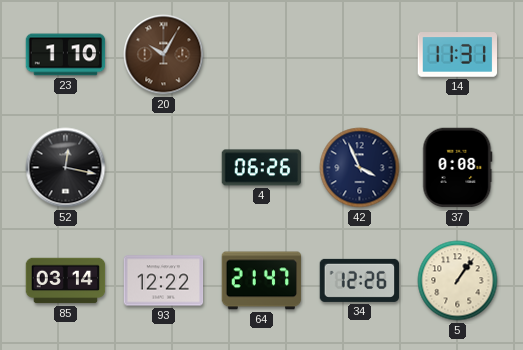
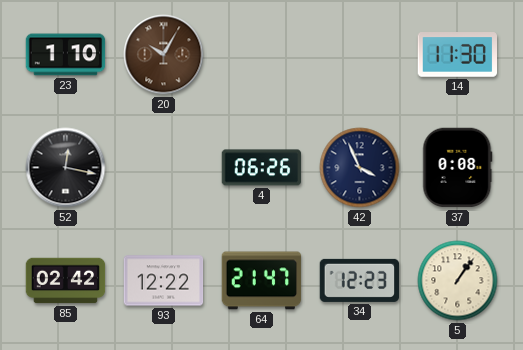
14: 11:31 -> 11:30
85: 03:14 -> 02:42
34: 12:26 -> 12:23
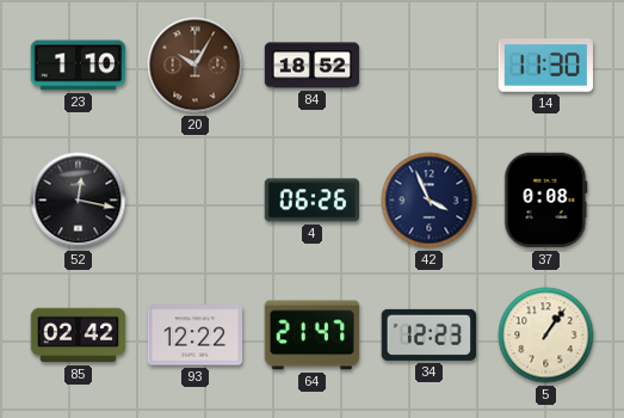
84: none -> 18:52
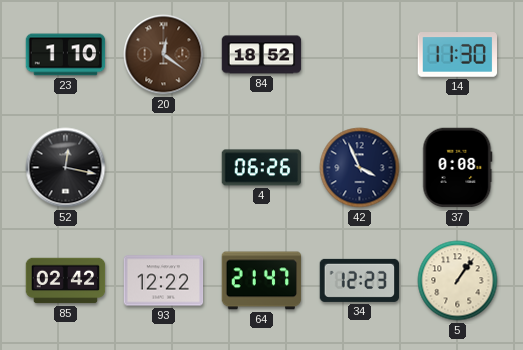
20: 10:05 -> 12:21
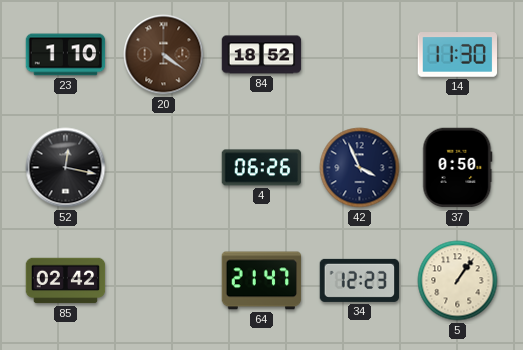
20: 12:21 -> 4:21
37: 0:08 -> 0:50
93: 12:22 -> none
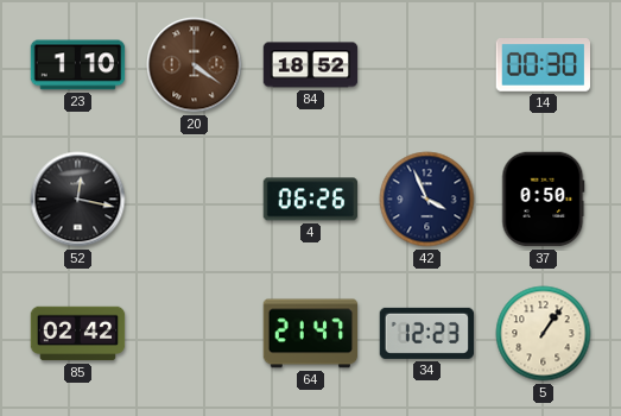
14: 11:30 -> 00:30
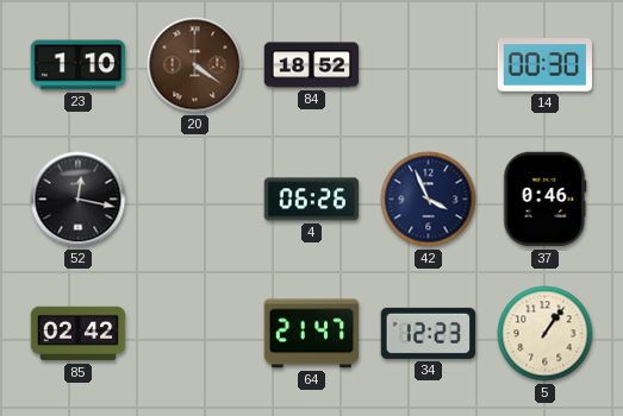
37: 0:50 -> 0:46
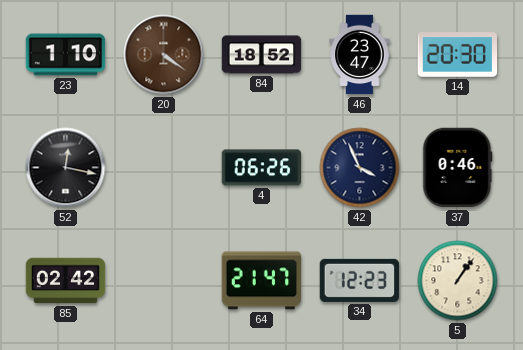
46: none -> 23:47
14: 00:30 -> 20:30
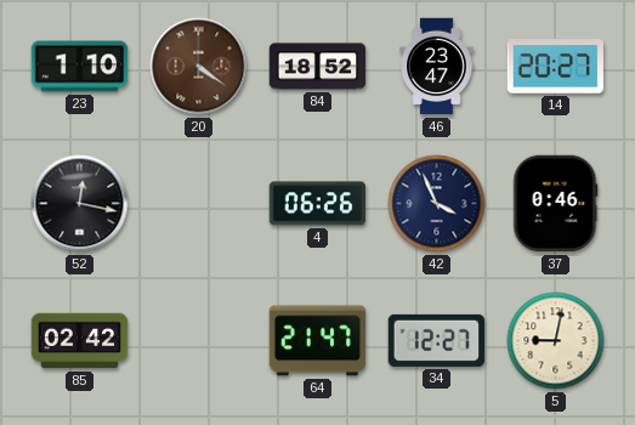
14: 20:30 -> 20:27
34: 12:23 -> 12:27
5: 1:06 -> 9:02
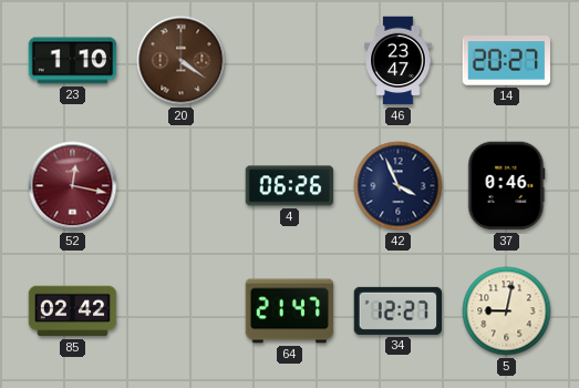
84: 18:52 -> none
52 dial: black -> burgundy
